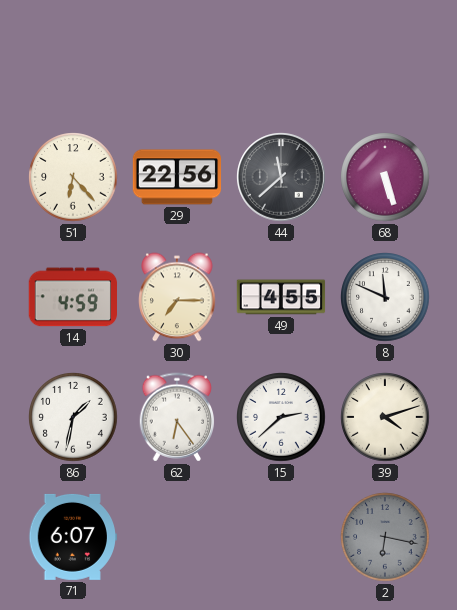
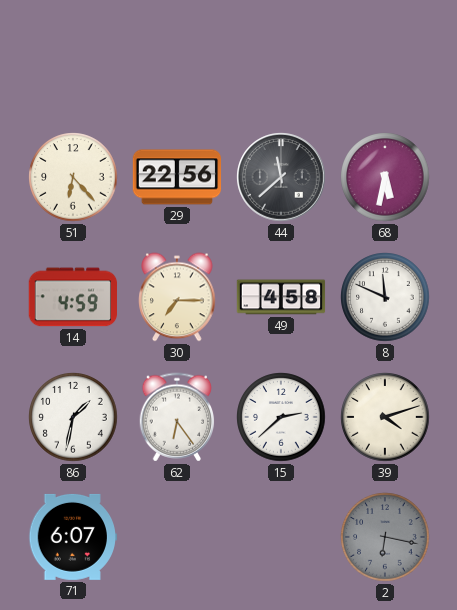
68: 5:27 -> 5:32
49: 4:55 -> 4:58
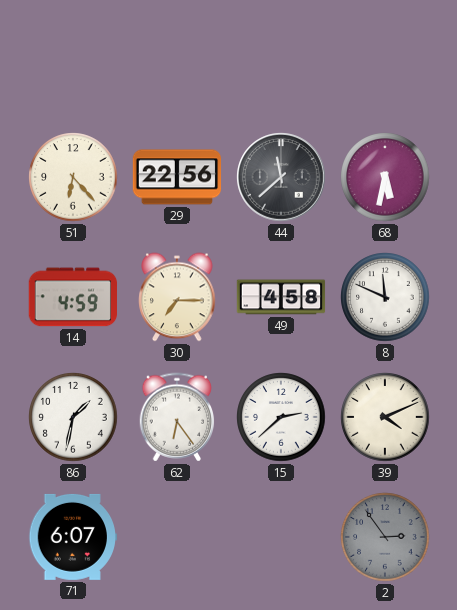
39: 4:12 -> 4:11
2: 6:17 -> 2:54
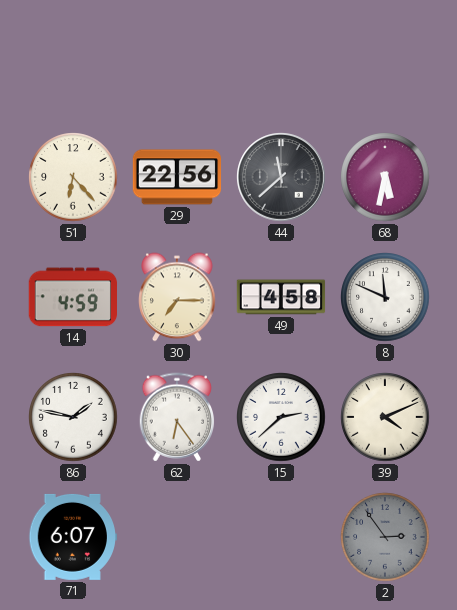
86: 1:32 -> 1:47
